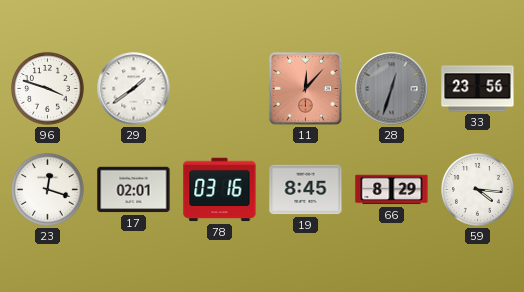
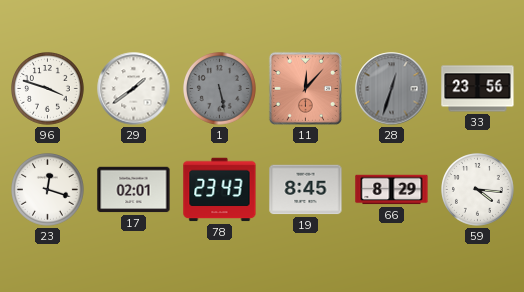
1: none -> 5:28
78: 03:16 -> 23:43
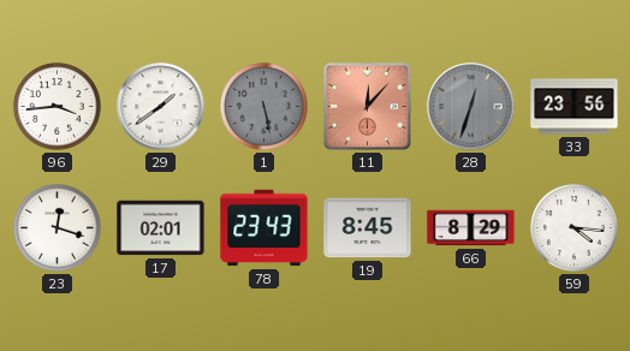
96: 3:48 -> 3:44
